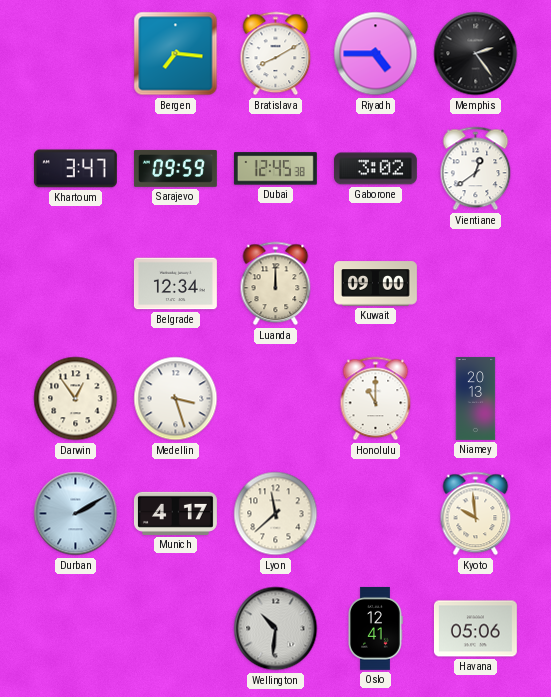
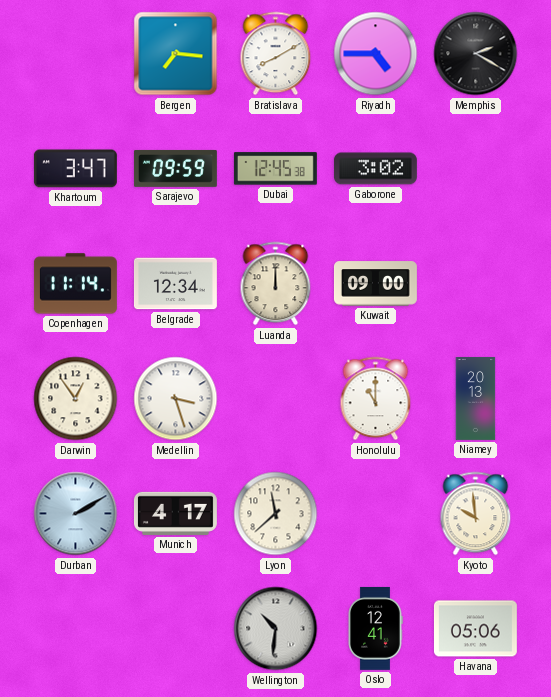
Memphis: 2:24 -> 2:20
Vientiane: 12:39 -> none
Copenhagen: none -> 11:14
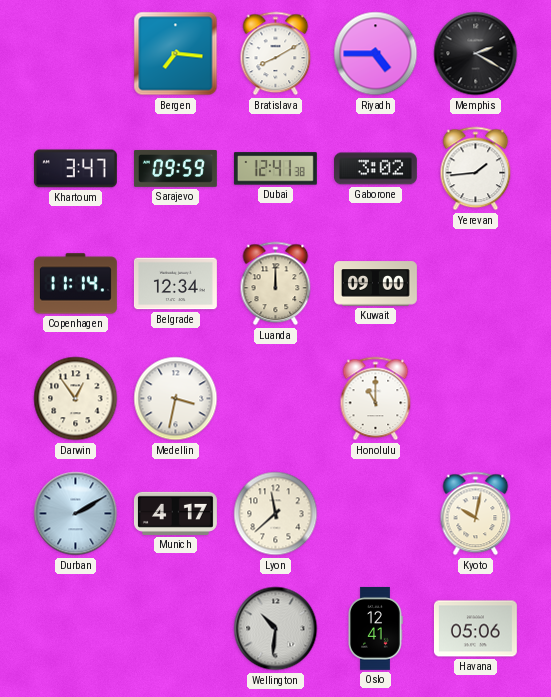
Dubai: 12:45 -> 12:41
Yerevan: none -> 1:44
Medellin: 3:27 -> 3:32
Niamey: 20:13 -> none
Kyoto: 9:59 -> 10:02
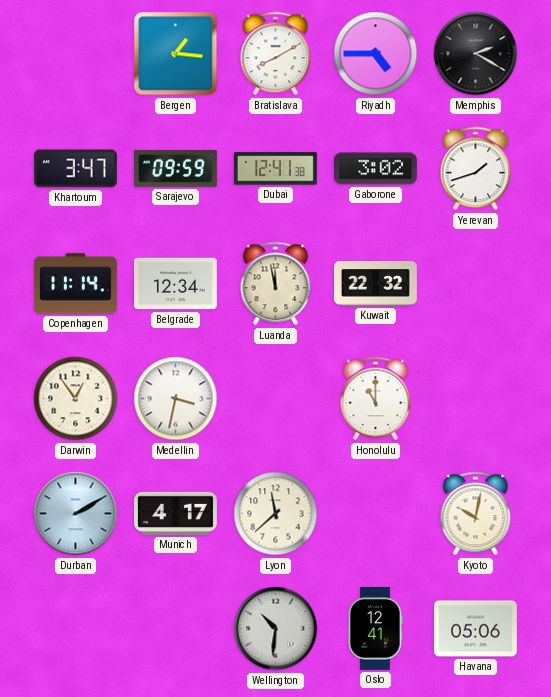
Bergen: 7:16 -> 1:16
Yerevan: 1:44 -> 1:42
Luanda: 12:00 -> 11:58
Kuwait: 09:00 -> 22:32
